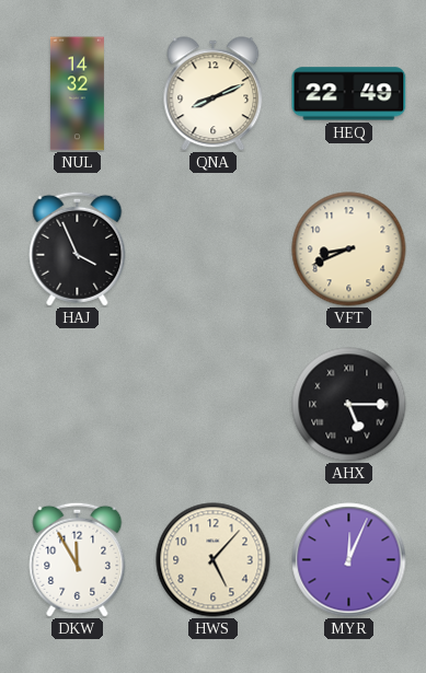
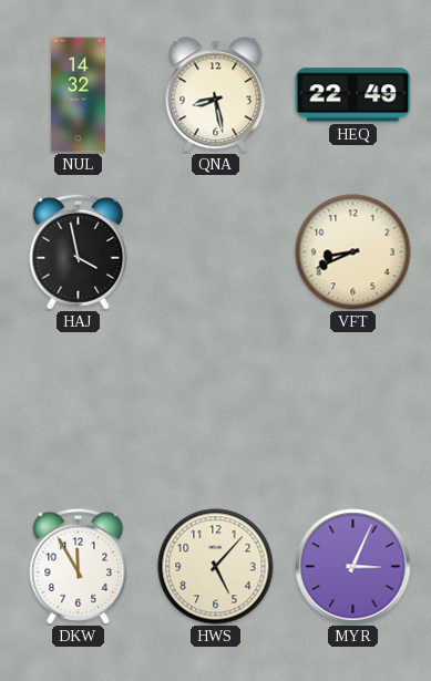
QNA: 8:11 -> 8:28
HAJ: 3:56 -> 3:58
AHX: 5:15 -> none
MYR: 12:04 -> 3:04
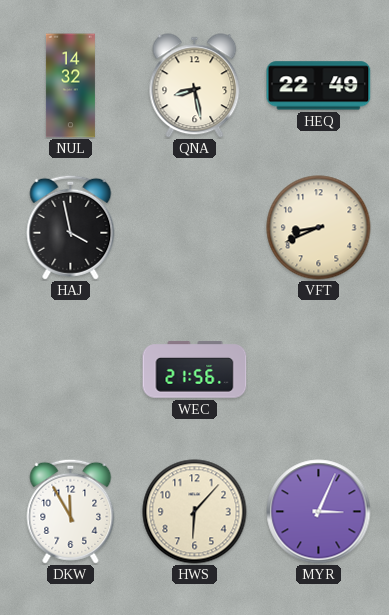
WEC: none -> 21:56
HWS: 5:07 -> 6:07
